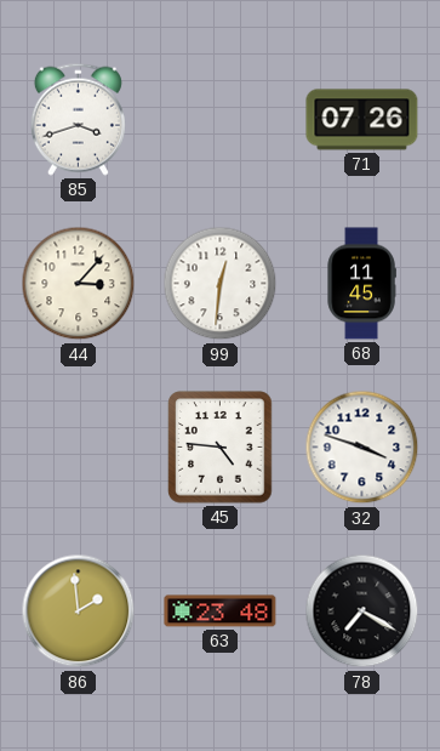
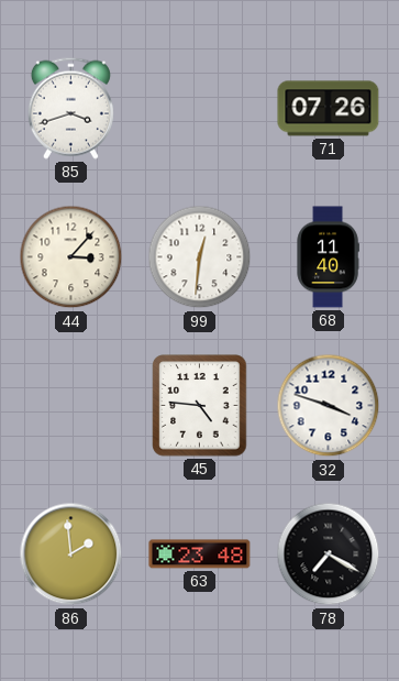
68: 11:45 -> 11:40
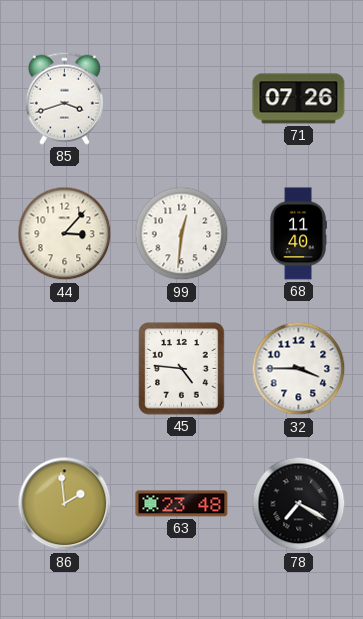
32: 3:48 -> 3:45
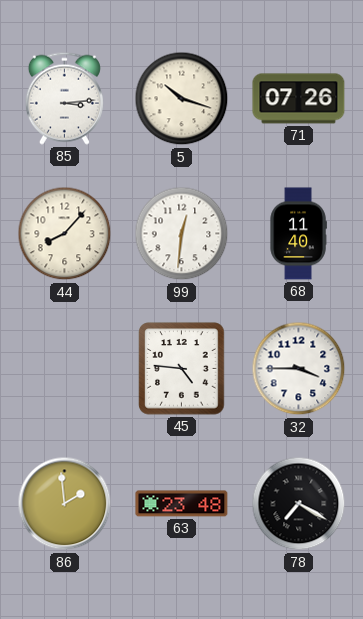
85: 3:42 -> 3:14
5: none -> 10:18
44: 3:07 -> 8:07
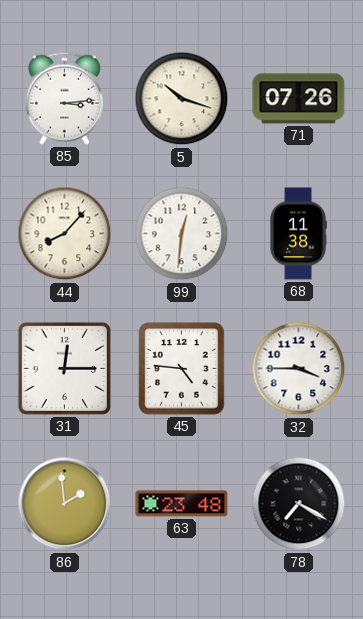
68: 11:40 -> 11:38
31: none -> 12:15
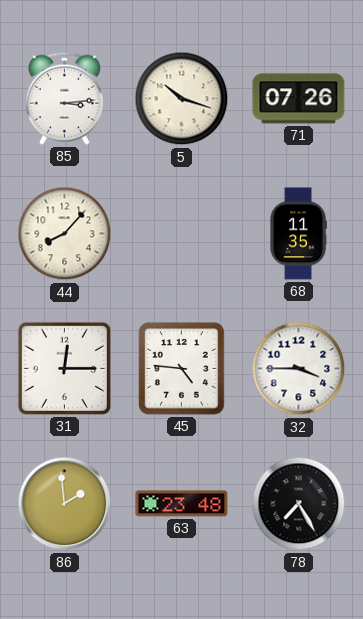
99: 12:31 -> none
68: 11:38 -> 11:35
78: 7:20 -> 7:25
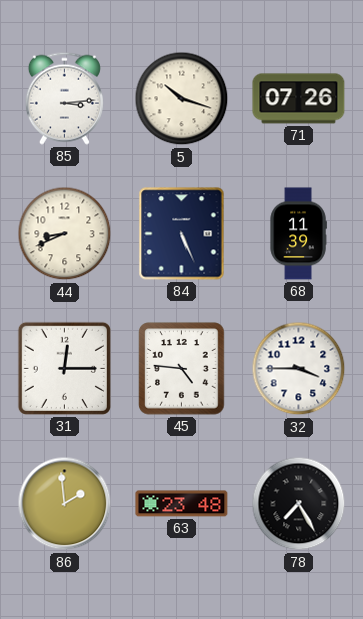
44: 8:07 -> 8:41
84: none -> 5:26
68: 11:35 -> 11:39
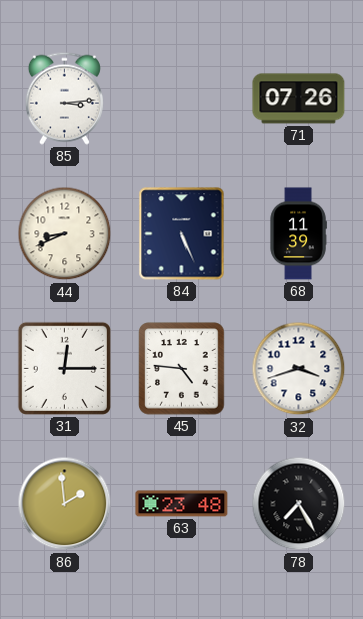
5: 10:18 -> none
32: 3:45 -> 3:42
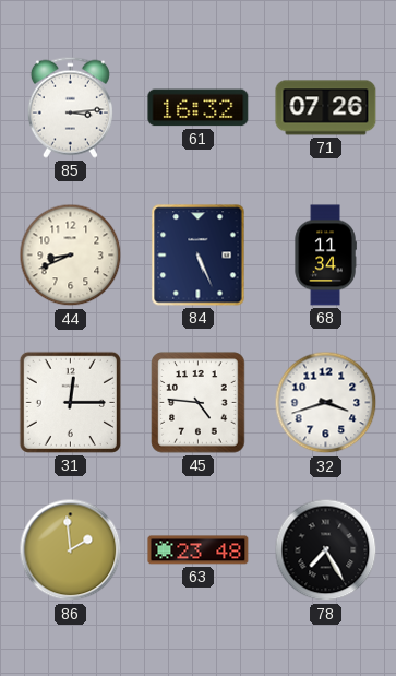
61: none -> 16:32
68: 11:39 -> 11:34
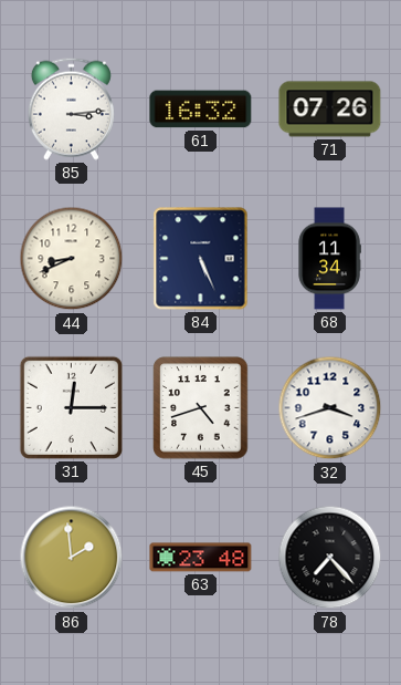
45: 4:46 -> 4:42
78: 7:25 -> 7:23
